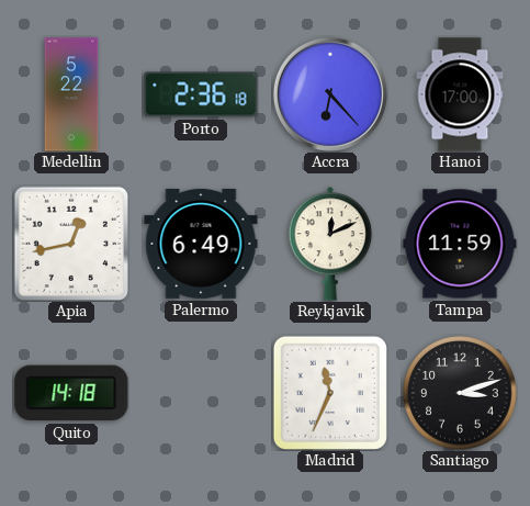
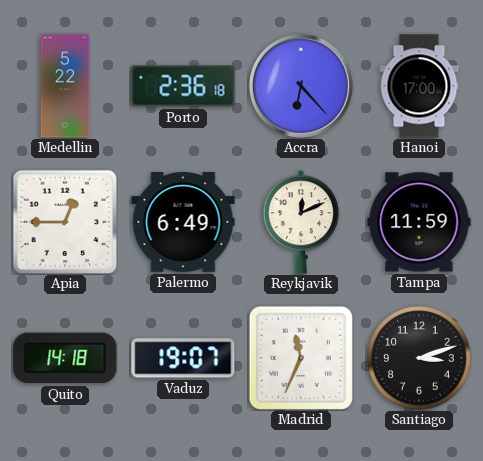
Apia: 12:43 -> 12:45
Vaduz: none -> 19:07
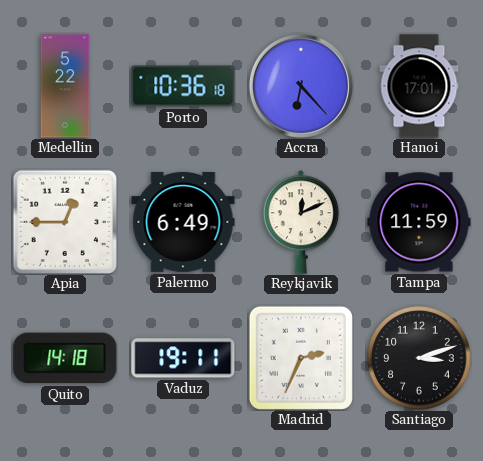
Porto: 2:36 -> 10:36
Hanoi: 17:00 -> 17:01
Vaduz: 19:07 -> 19:11
Madrid: 11:34 -> 2:34
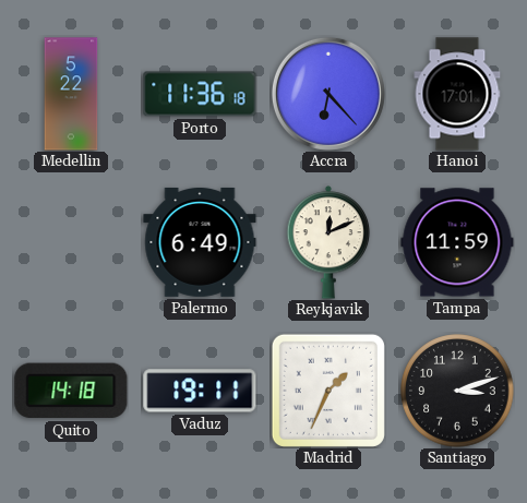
Porto: 10:36 -> 11:36
Apia: 12:45 -> none
Madrid: 2:34 -> 1:34
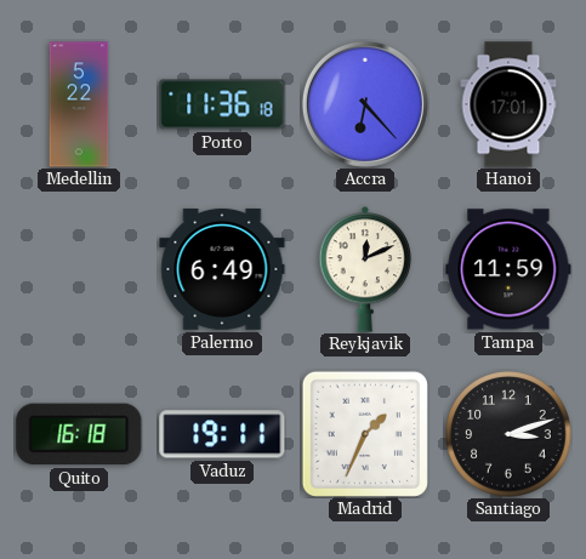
Quito: 14:18 -> 16:18
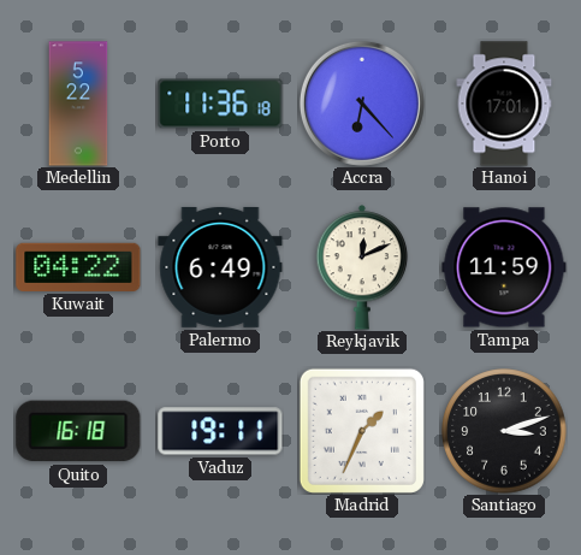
Kuwait: none -> 04:22
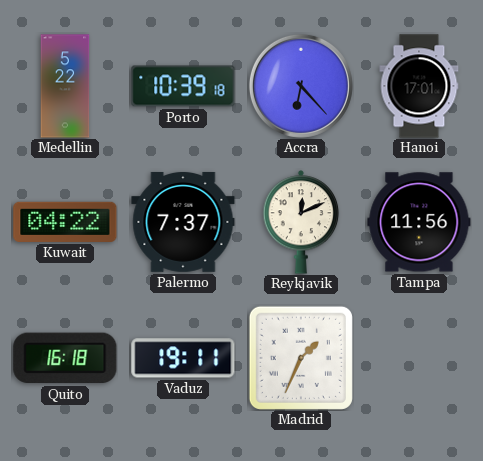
Porto: 11:36 -> 10:39
Palermo: 6:49 -> 7:37
Tampa: 11:59 -> 11:56
Santiago: 3:12 -> none
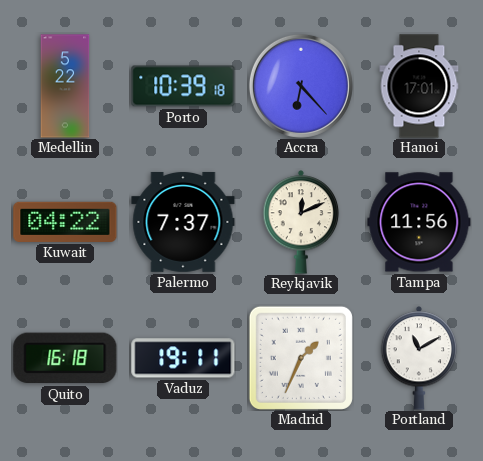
Portland: none -> 11:10
